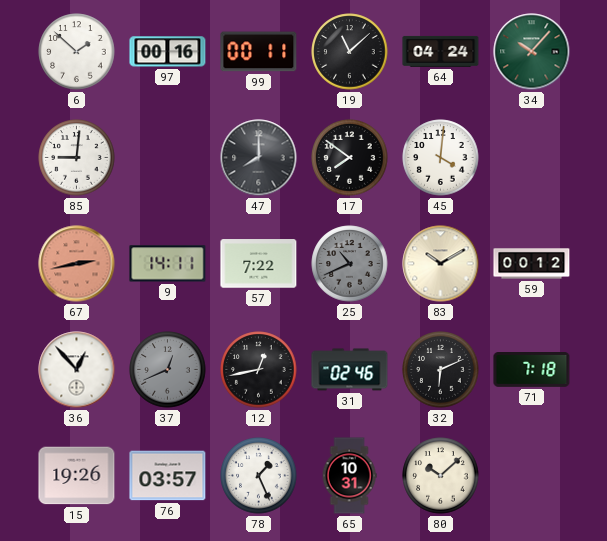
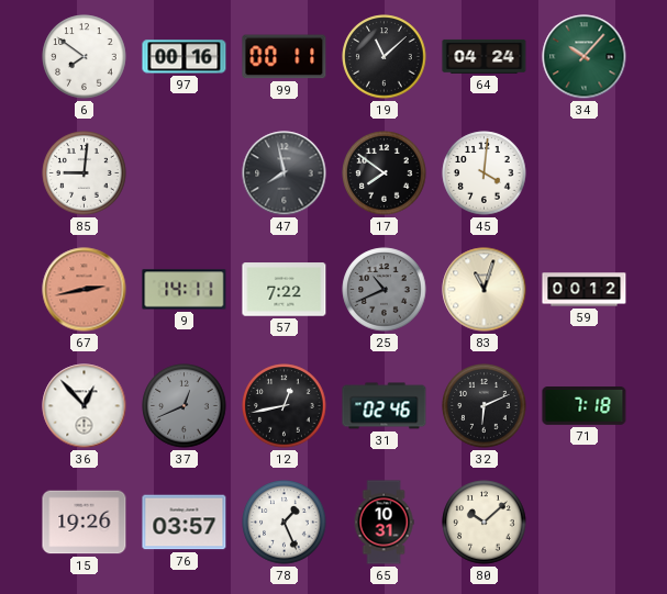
6: 1:52 -> 7:51
47: 8:00 -> 7:58
83: 10:10 -> 11:03
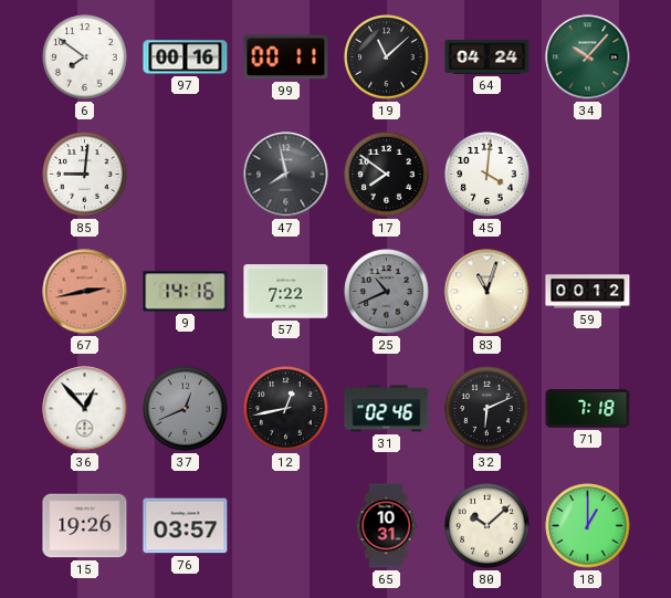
9: 14:11 -> 14:16
78: 1:26 -> none
18: none -> 1:00
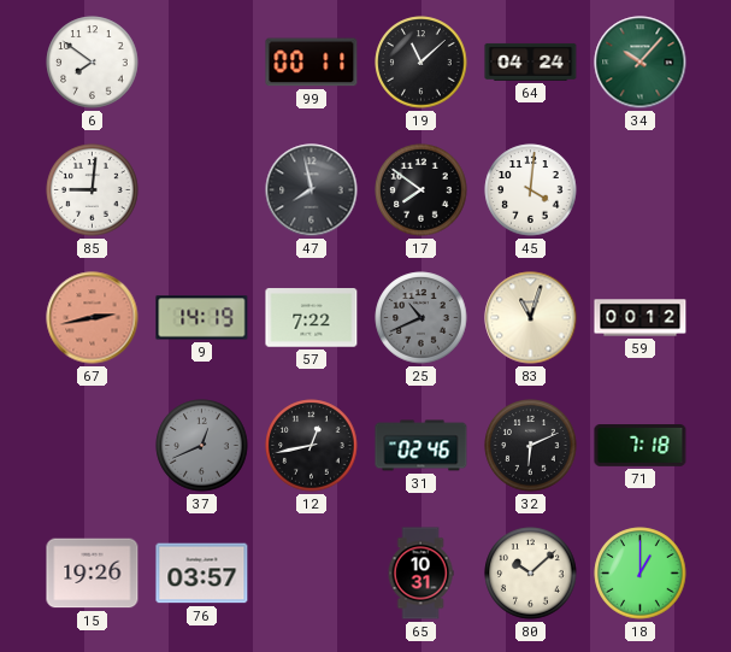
97: 00:16 -> none
9: 14:16 -> 14:19
36: 12:53 -> none
